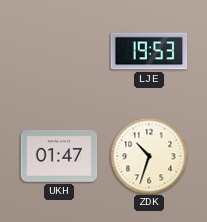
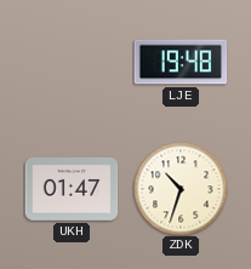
LJE: 19:53 -> 19:48
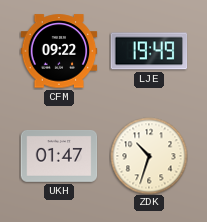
CFM: none -> 09:22
LJE: 19:48 -> 19:49
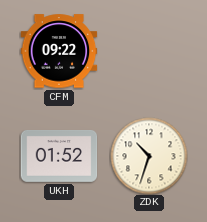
LJE: 19:49 -> none
UKH: 01:47 -> 01:52
